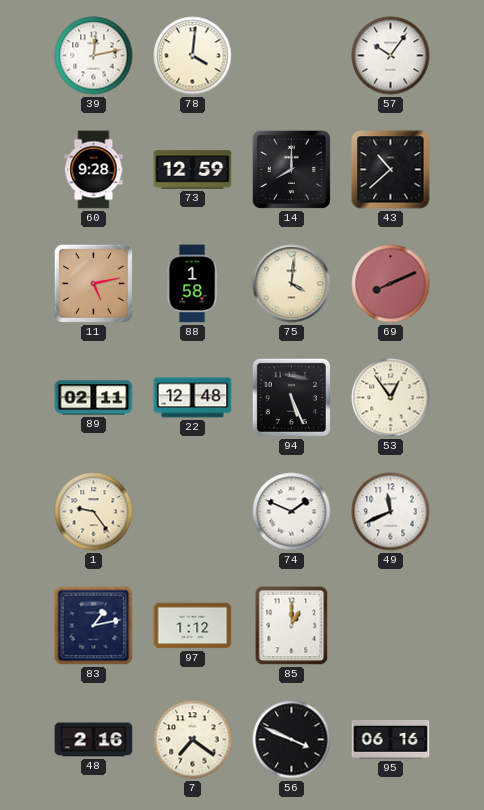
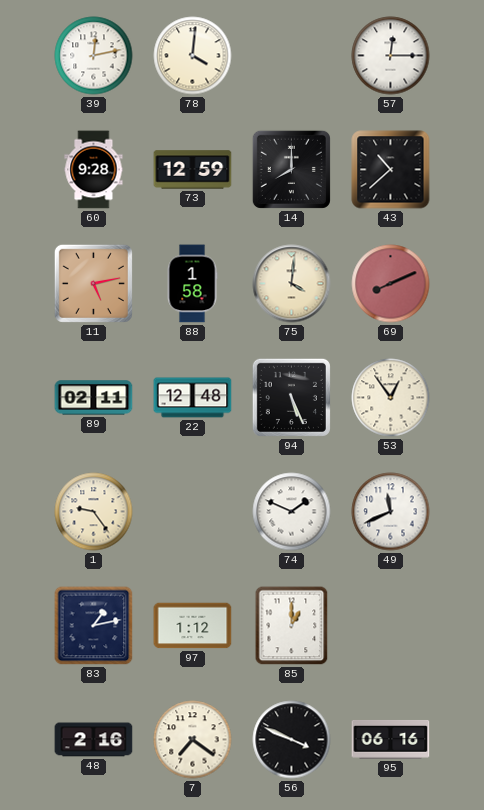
57: 10:06 -> 12:15
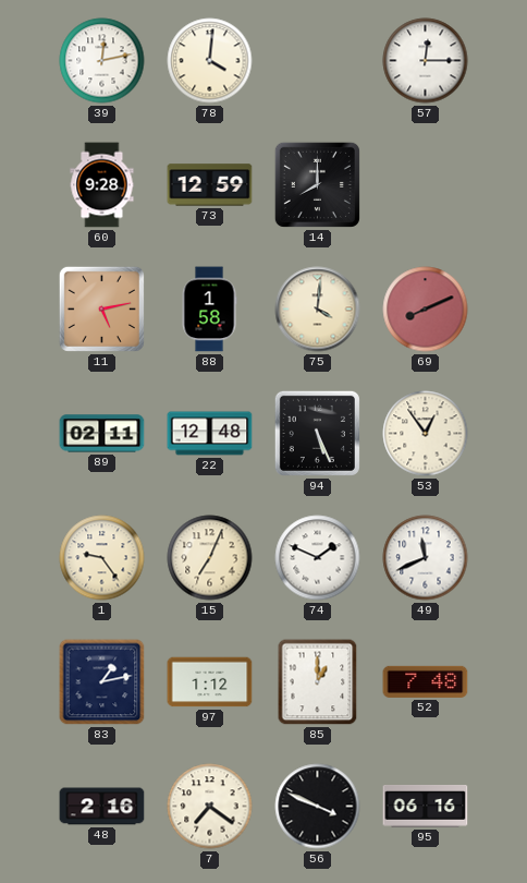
43: 10:38 -> none
15: none -> 7:04
52: none -> 7:48
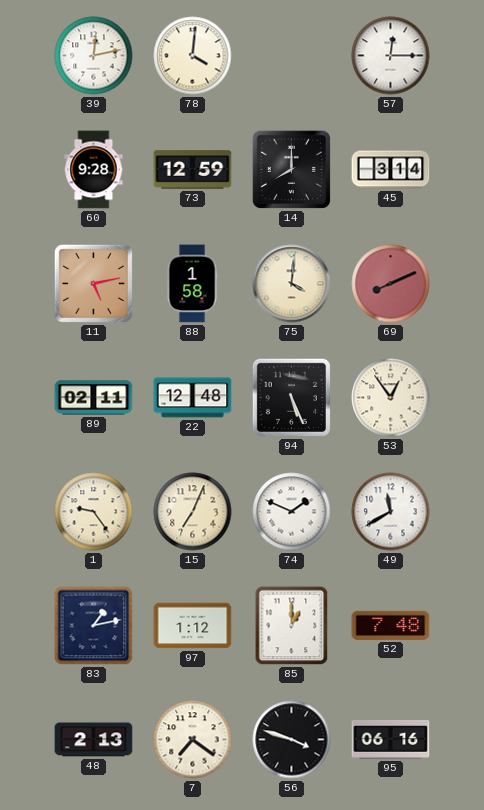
45: none -> 3:14
49: 11:41 -> 11:40
48: 2:16 -> 2:13
56: 3:49 -> 3:48
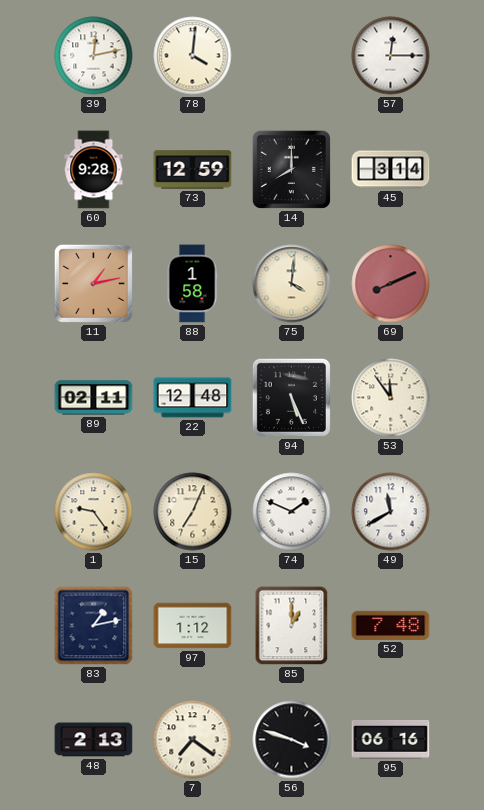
11: 5:13 -> 1:13
53: 12:54 -> 11:54
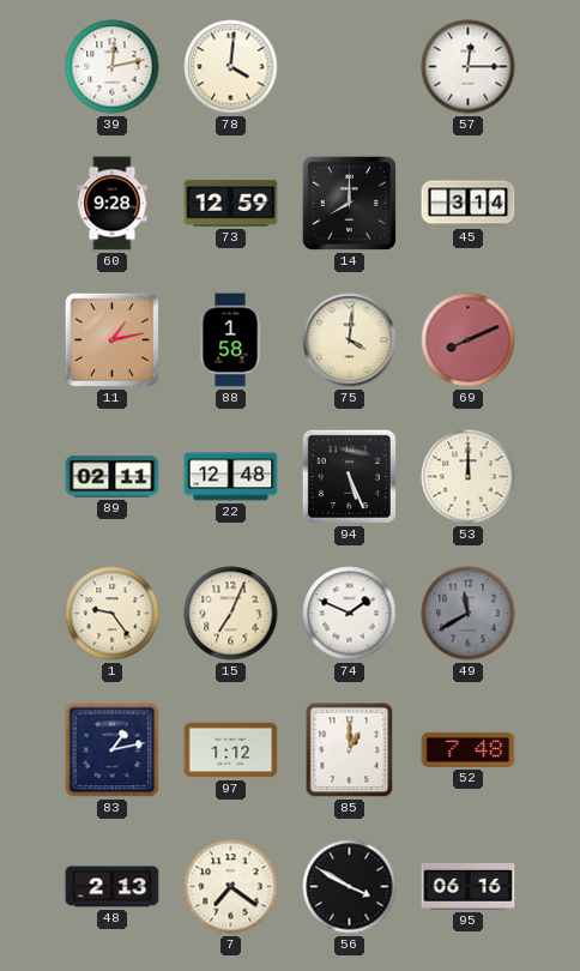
53: 11:54 -> 12:00
49 dial: white -> grey
56: 3:48 -> 3:50
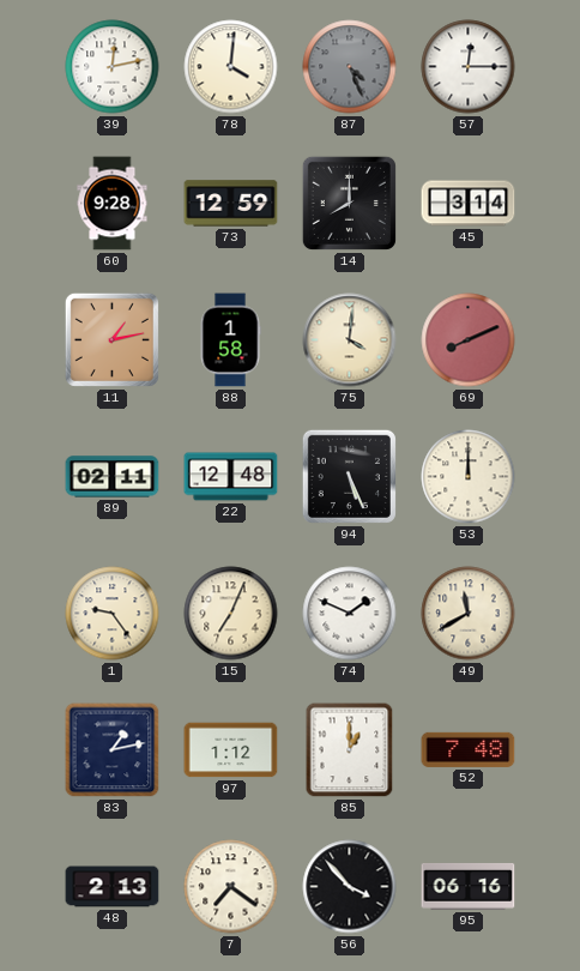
87: none -> 4:26
49 dial: grey -> cream
56: 3:50 -> 3:53
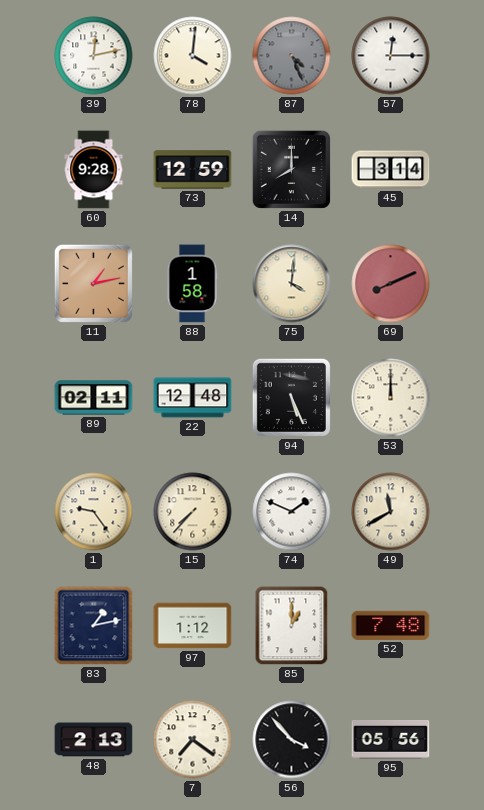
15: 7:04 -> 7:37
95: 06:16 -> 05:56
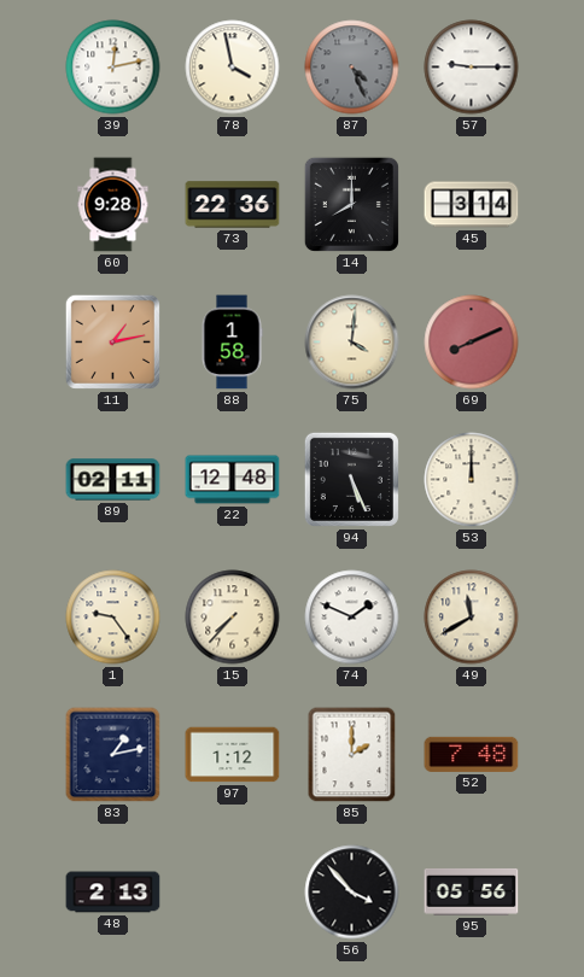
78: 4:01 -> 3:58
57: 12:15 -> 9:15
73: 12:59 -> 22:36
85: 1:00 -> 2:00
7: 7:21 -> none
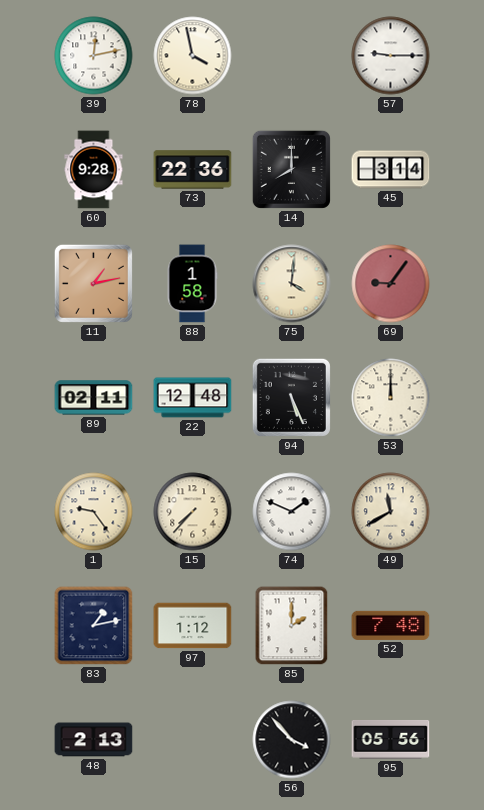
87: 4:26 -> none
69: 8:11 -> 9:06
